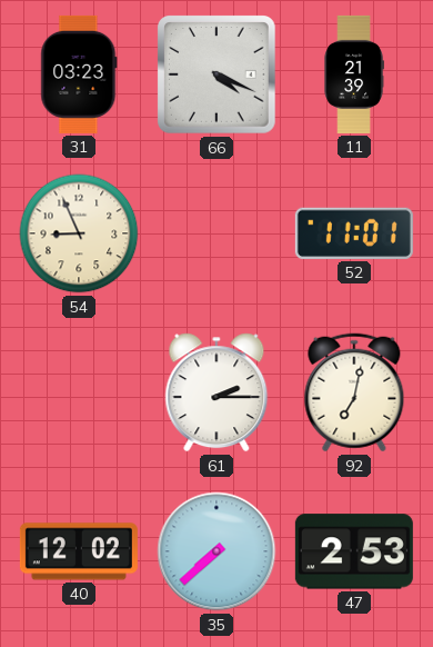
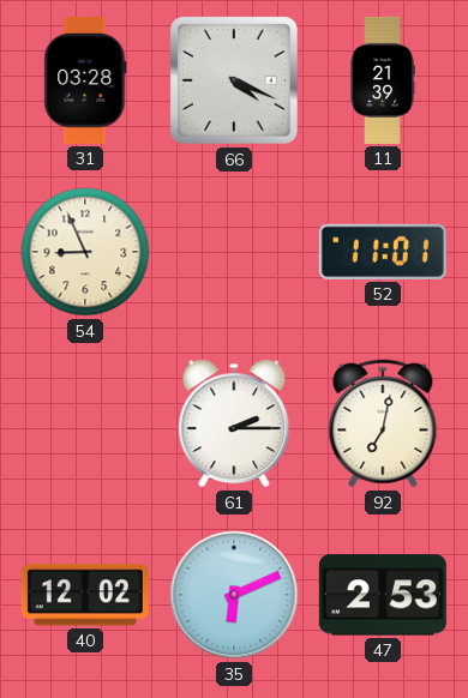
31: 03:23 -> 03:28
35: 7:38 -> 6:11
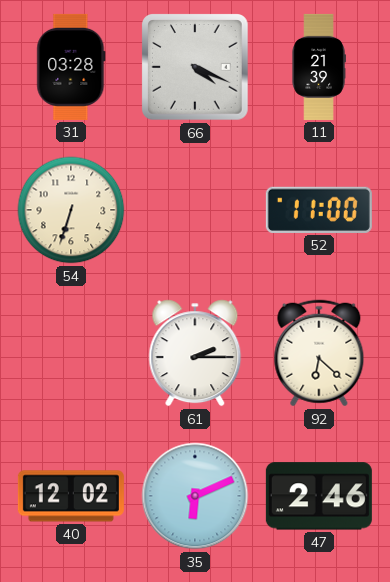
54: 8:56 -> 6:33
52: 11:01 -> 11:00
92: 7:02 -> 6:22
47: 2:53 -> 2:46
